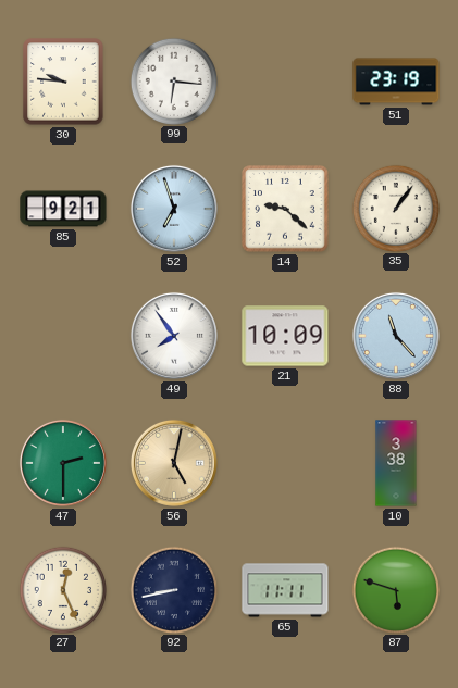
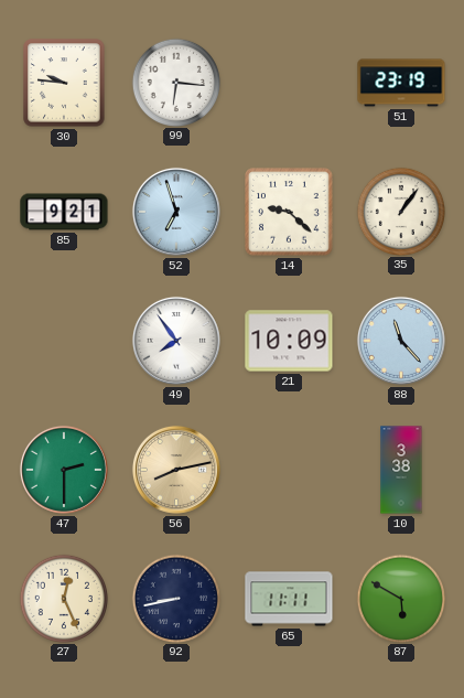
56: 5:02 -> 8:13
87: 5:48 -> 5:50
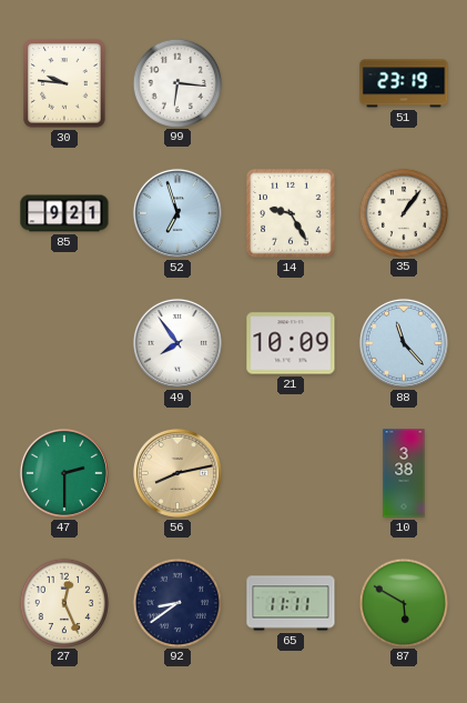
14: 9:22 -> 9:25
92: 8:43 -> 8:39
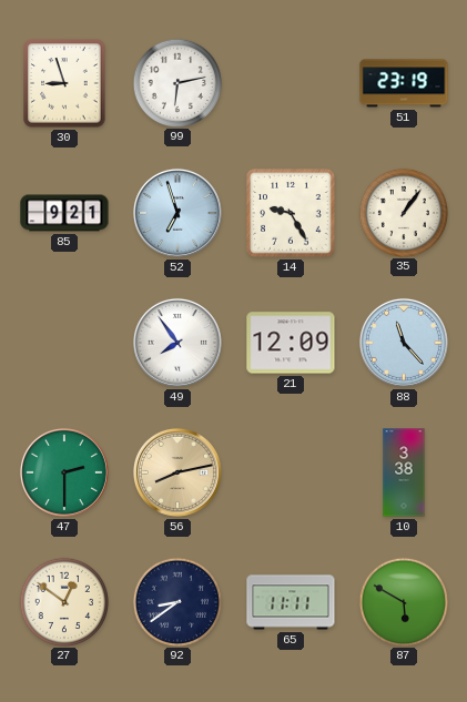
30: 9:46 -> 8:57
99: 6:16 -> 6:13
21: 10:09 -> 12:09
27: 12:26 -> 12:51
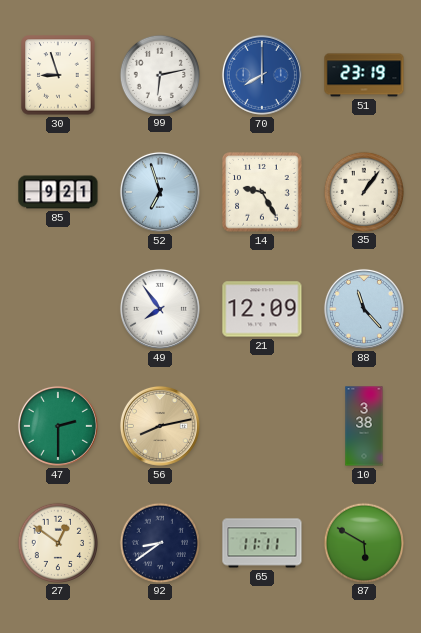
70: none -> 8:00
